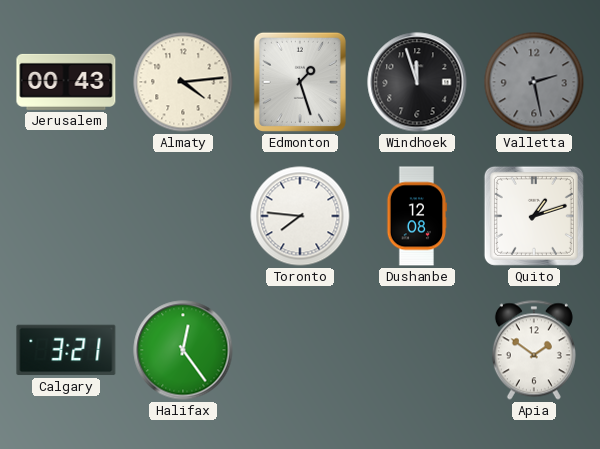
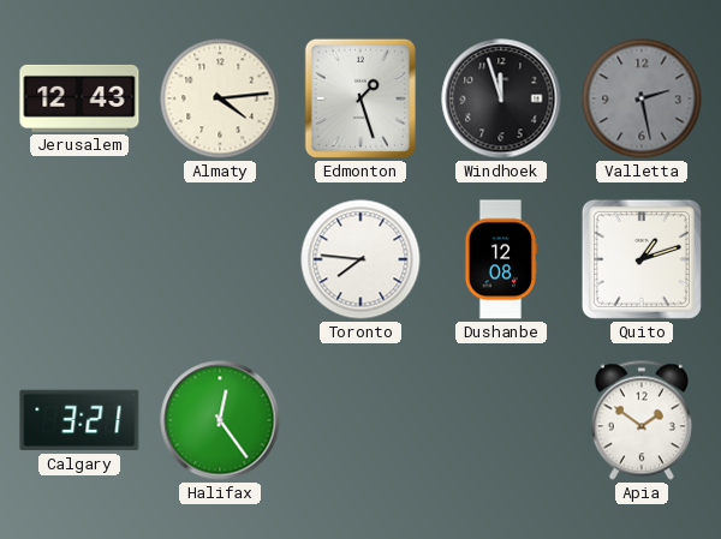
Jerusalem: 00:43 -> 12:43
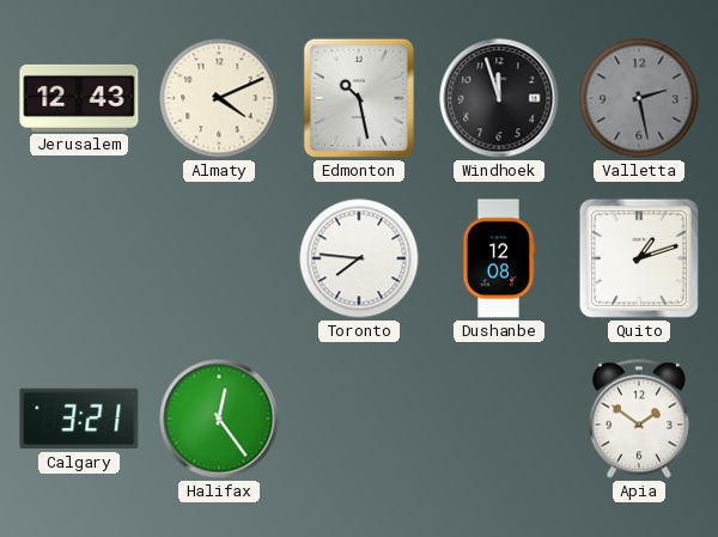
Almaty: 4:14 -> 4:11
Edmonton: 1:27 -> 10:28
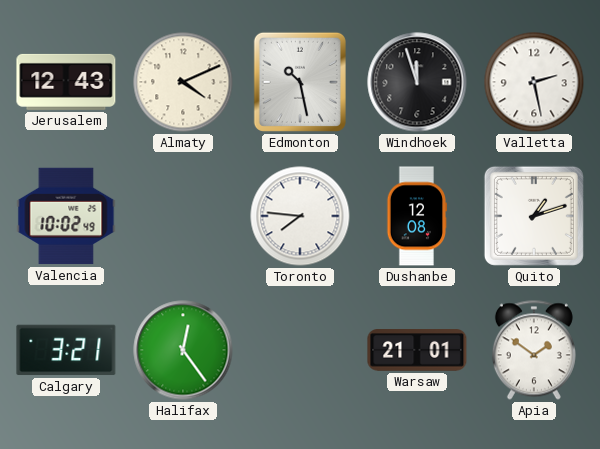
Valletta dial: grey -> white
Valencia: none -> 10:02
Warsaw: none -> 21:01
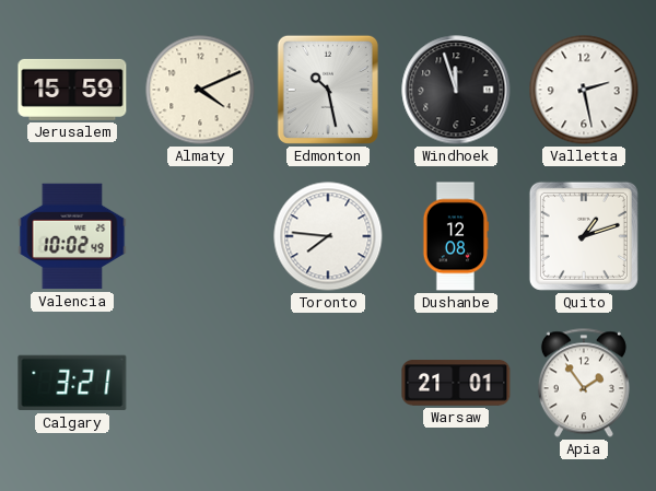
Jerusalem: 12:43 -> 15:59
Halifax: 12:24 -> none
Apia: 1:51 -> 1:54
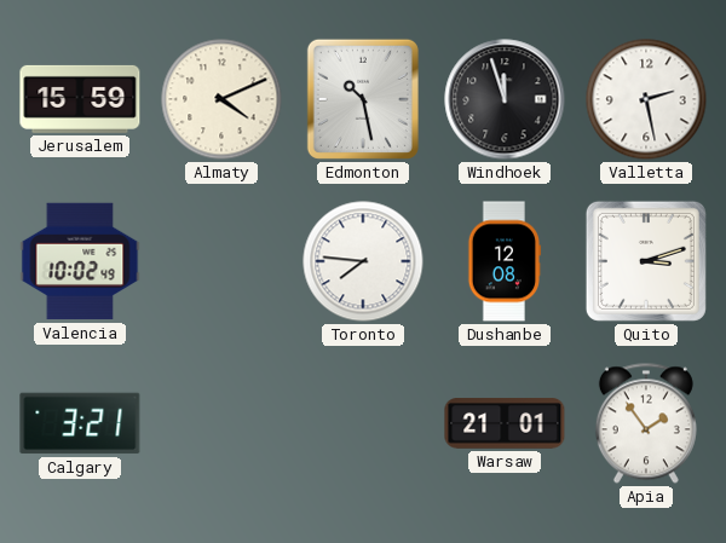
Quito: 1:12 -> 3:12
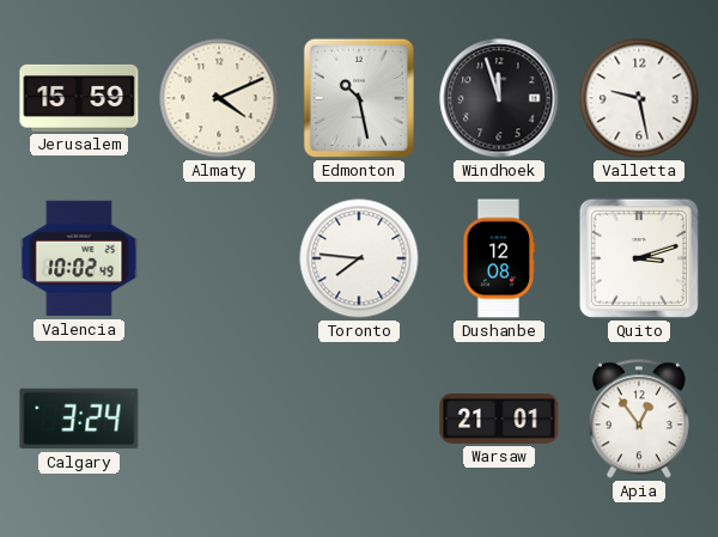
Valletta: 2:28 -> 9:28
Calgary: 3:21 -> 3:24
Apia: 1:54 -> 12:54
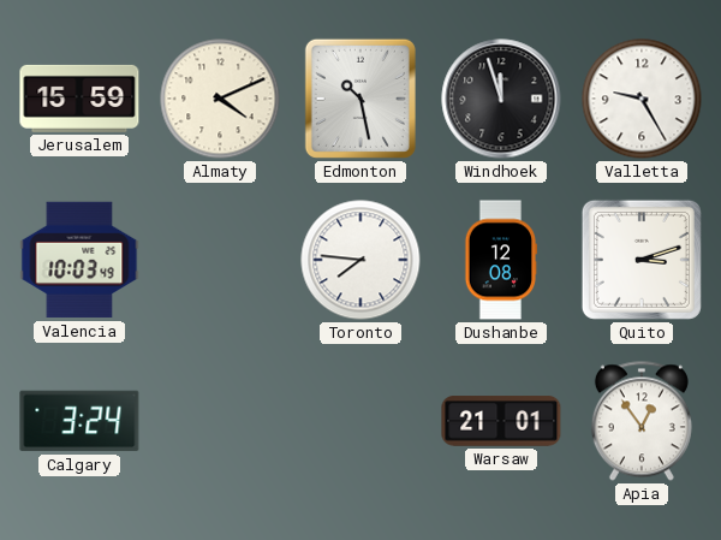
Valletta: 9:28 -> 9:25
Valencia: 10:02 -> 10:03
